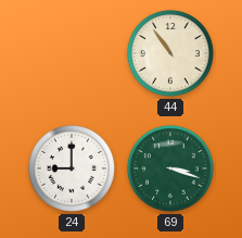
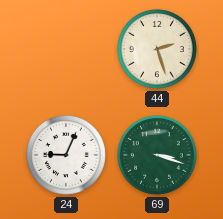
44: 10:54 -> 2:27
24: 9:00 -> 9:04
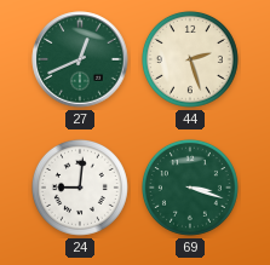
27: none -> 12:41
24: 9:04 -> 9:01
